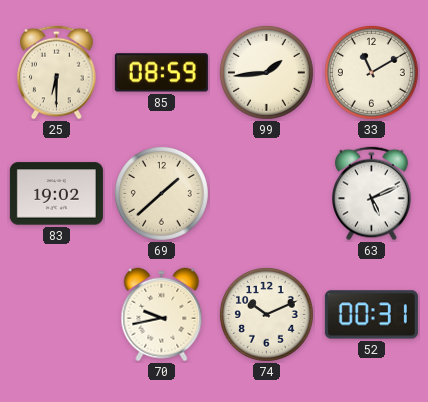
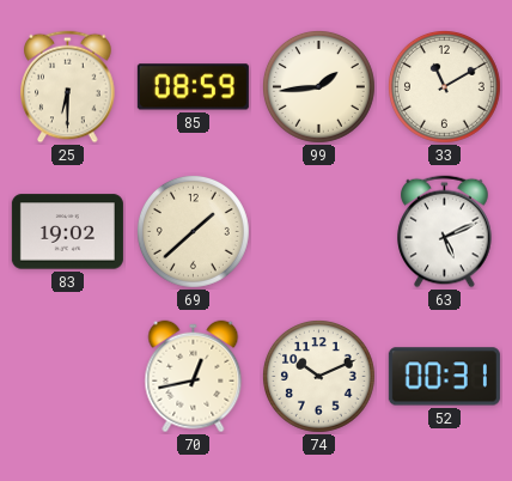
70: 9:43 -> 12:43
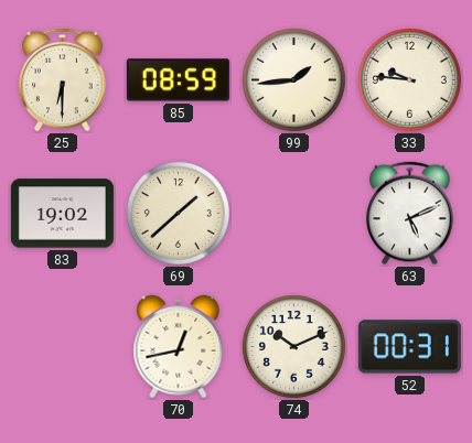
33: 11:10 -> 9:46
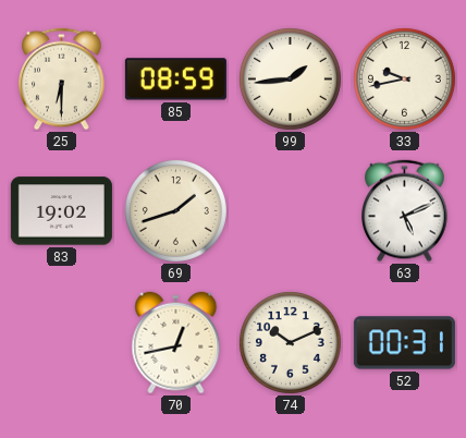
33: 9:46 -> 9:43
69: 1:38 -> 1:42
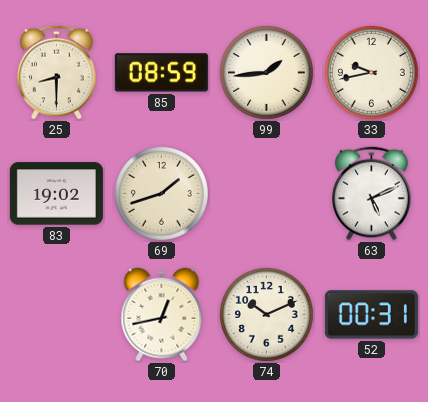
25: 6:30 -> 8:30
